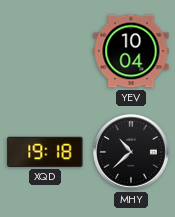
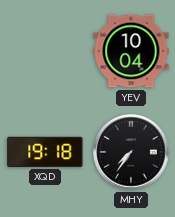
MHY: 10:38 -> 7:36
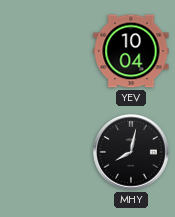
XQD: 19:18 -> none
MHY: 7:36 -> 8:02
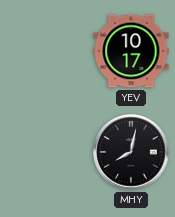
YEV: 10:04 -> 10:17
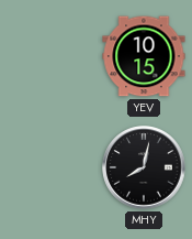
YEV: 10:17 -> 10:15
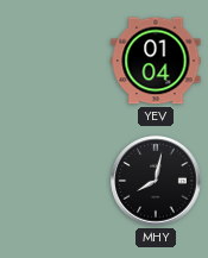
YEV: 10:15 -> 01:04
